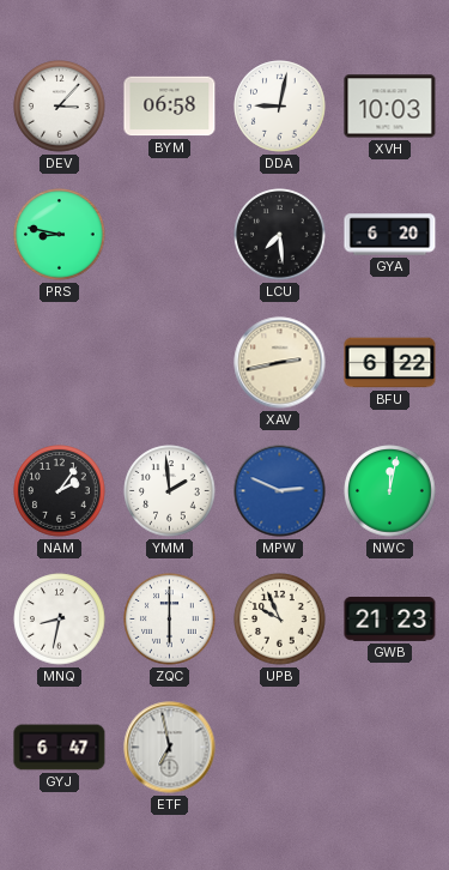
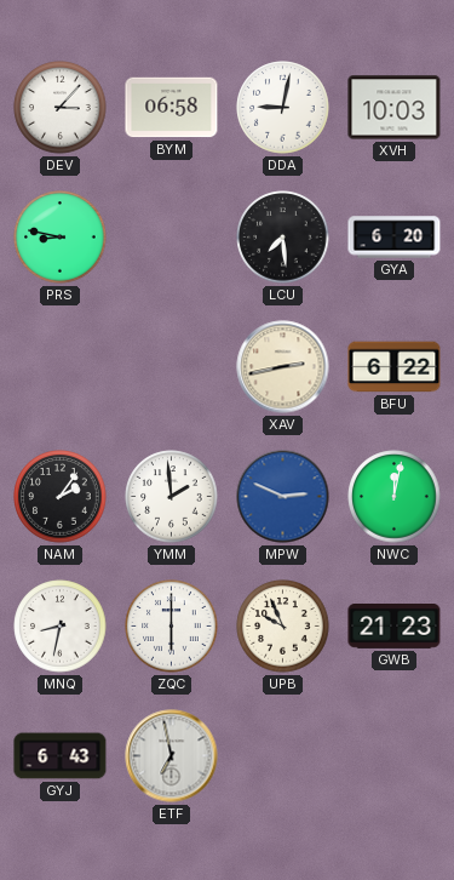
GYJ: 6:47 -> 6:43
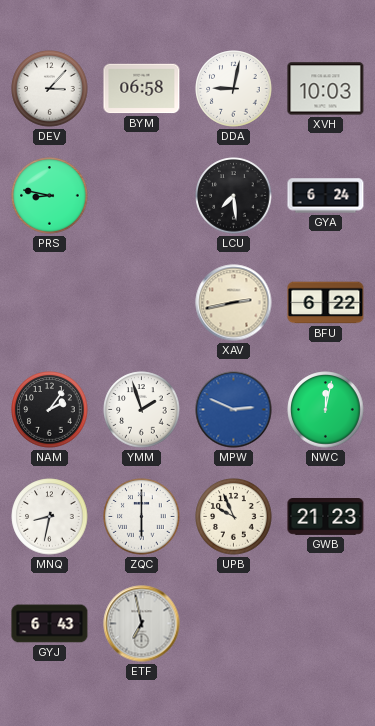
GYA: 6:20 -> 6:24
YMM: 1:59 -> 1:57
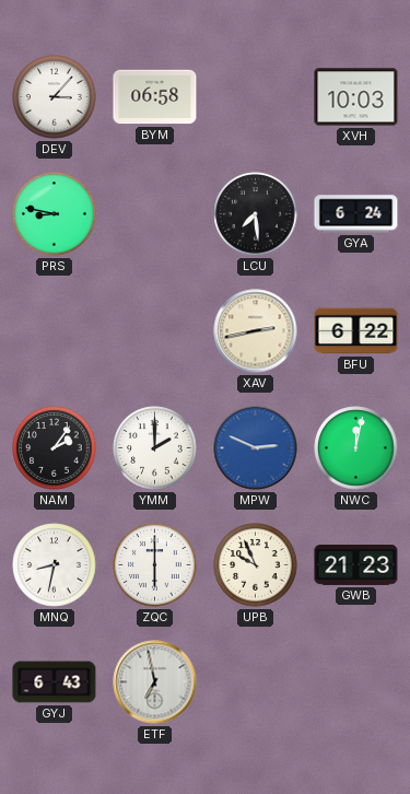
DDA: 9:02 -> none
YMM: 1:57 -> 2:00
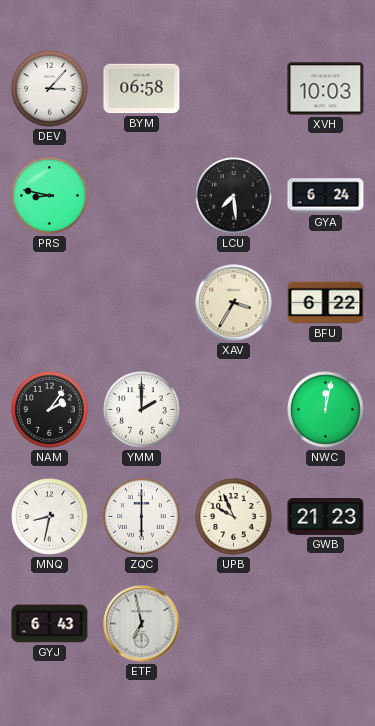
XAV: 2:43 -> 3:35
MPW: 2:49 -> none
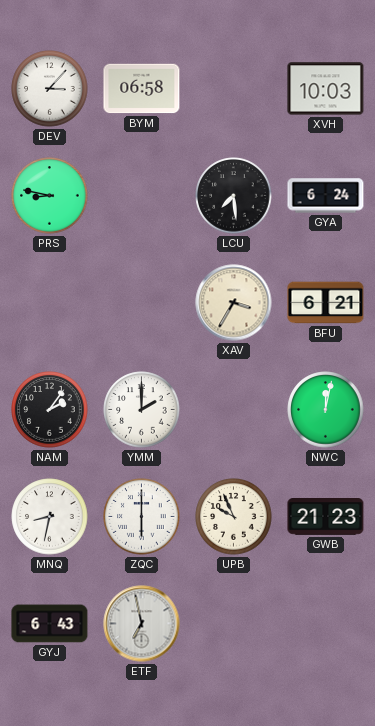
BFU: 6:22 -> 6:21
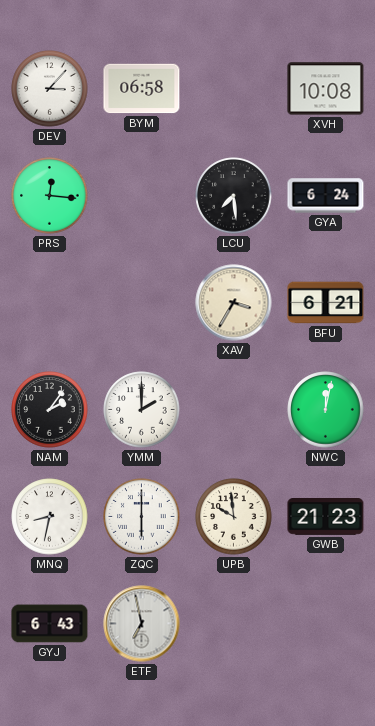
XVH: 10:03 -> 10:08
PRS: 8:47 -> 12:16
UPB: 9:56 -> 9:59
